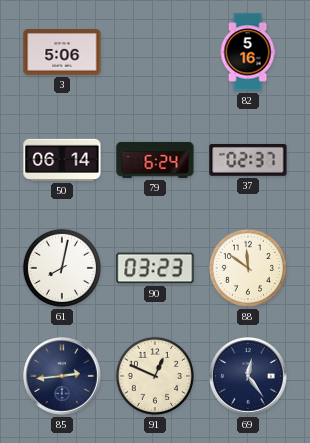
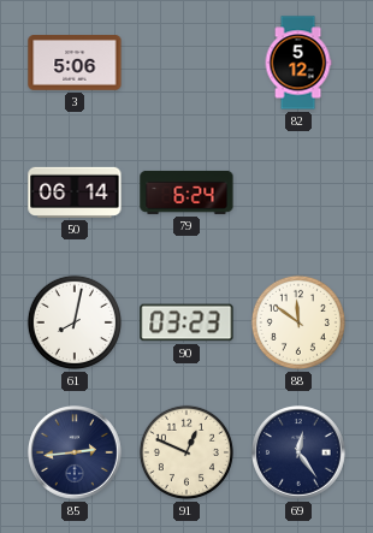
82: 5:16 -> 5:12
37: 02:37 -> none
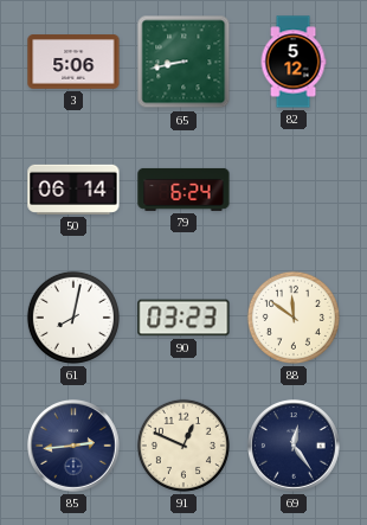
65: none -> 8:43
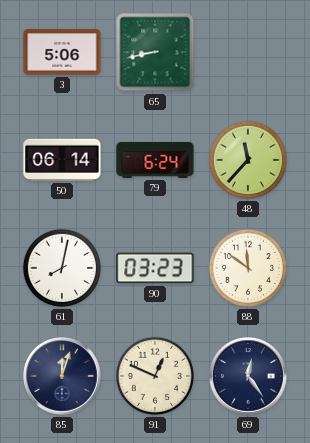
82: 5:12 -> none
48: none -> 11:37
85: 2:44 -> 12:03
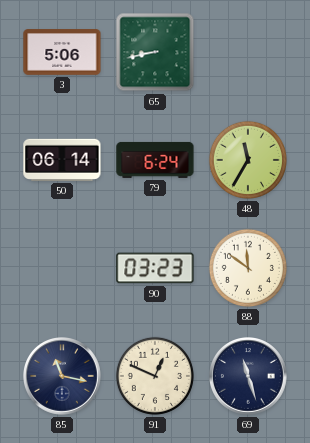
48: 11:37 -> 11:35
61: 8:02 -> none
85: 12:03 -> 11:17
69: 12:24 -> 11:27
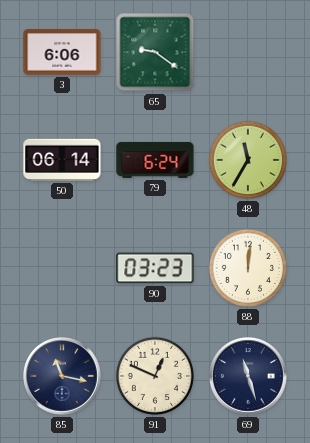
3: 5:06 -> 6:06
65: 8:43 -> 9:21
88: 11:51 -> 12:01
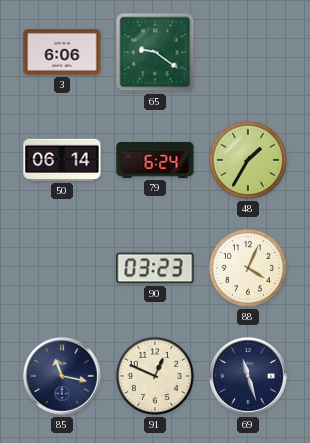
48: 11:35 -> 1:35
88: 12:01 -> 4:04
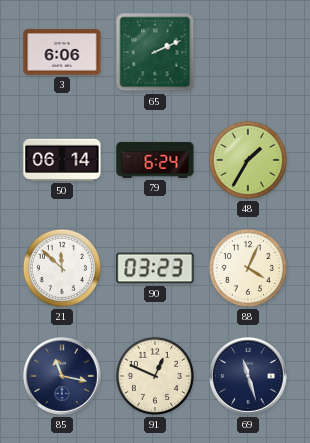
65: 9:21 -> 2:11
21: none -> 11:52
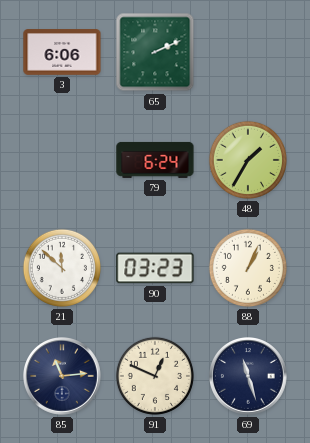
50: 06:14 -> none
88: 4:04 -> 1:04
85: 11:17 -> 11:14
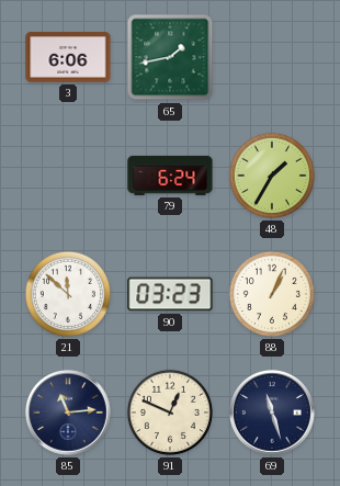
65: 2:11 -> 1:43
